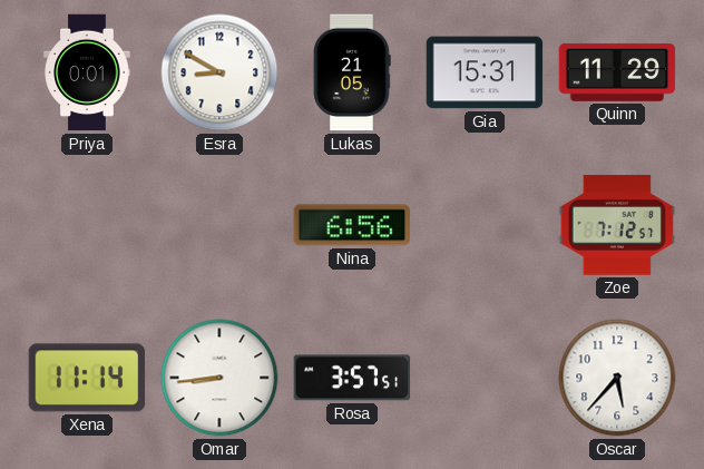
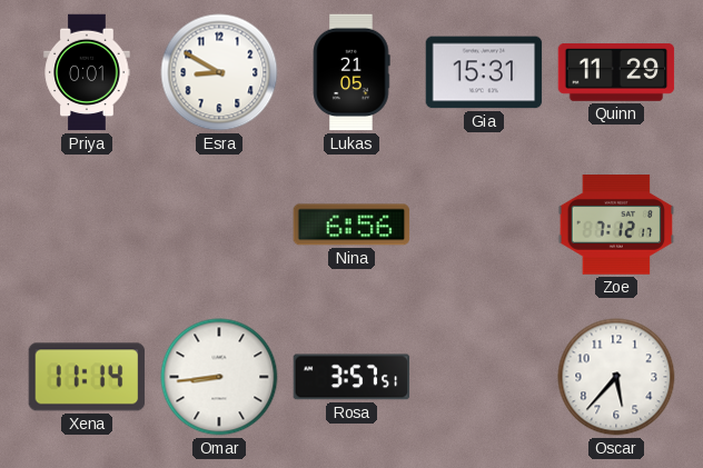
Zoe: 7:12:57 -> 7:12:17
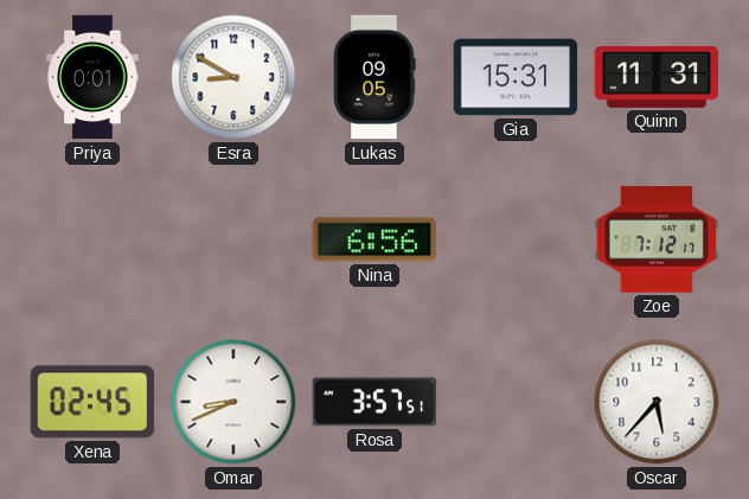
Lukas: 21:05 -> 09:05
Quinn: 11:29 -> 11:31
Xena: 11:14 -> 02:45
Omar: 8:44 -> 8:41
